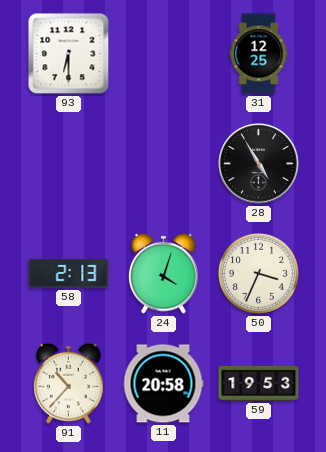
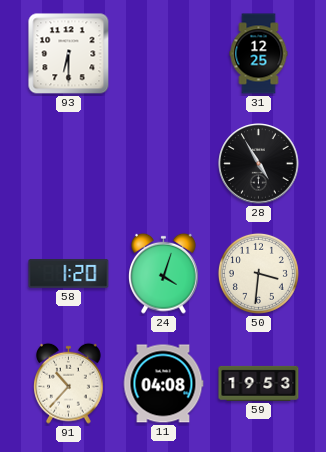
58: 2:13 -> 1:20
50: 3:34 -> 3:31
11: 20:58 -> 04:08
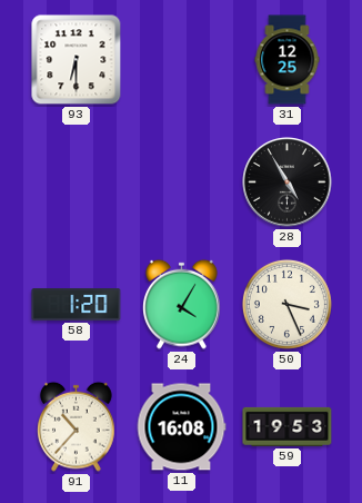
24: 4:03 -> 4:05
50: 3:31 -> 3:26
11: 04:08 -> 16:08
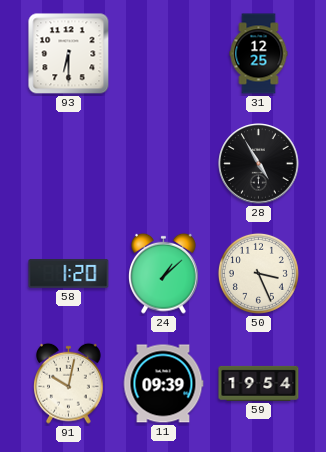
24: 4:05 -> 1:08
91: 10:37 -> 10:02
11: 16:08 -> 09:39
59: 19:53 -> 19:54
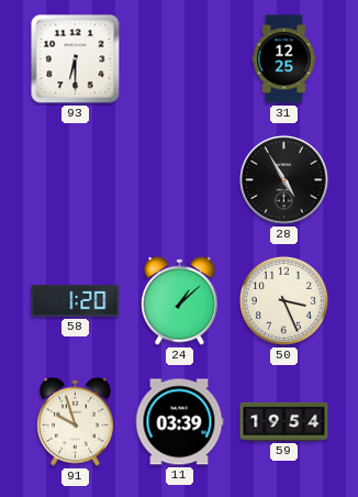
91: 10:02 -> 9:57
11: 09:39 -> 03:39
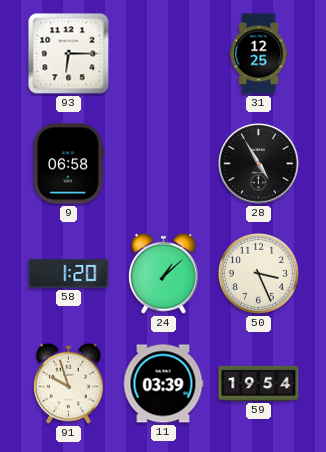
93: 6:30 -> 6:15
9: none -> 06:58
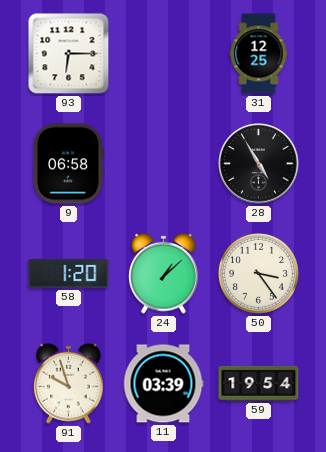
50: 3:26 -> 3:24
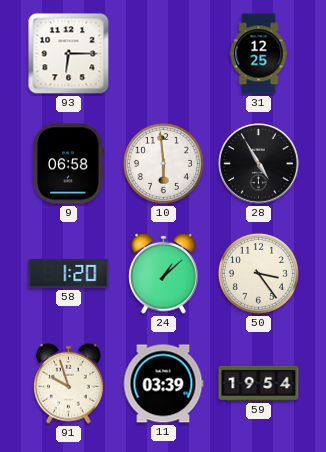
10: none -> 5:59
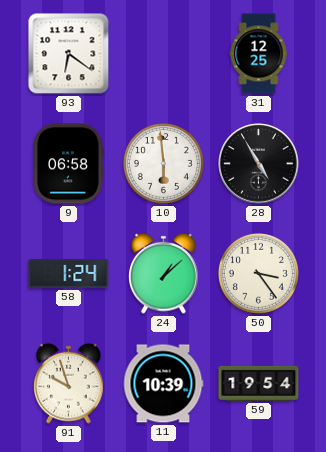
93: 6:15 -> 6:21
58: 1:20 -> 1:24
11: 03:39 -> 10:39
